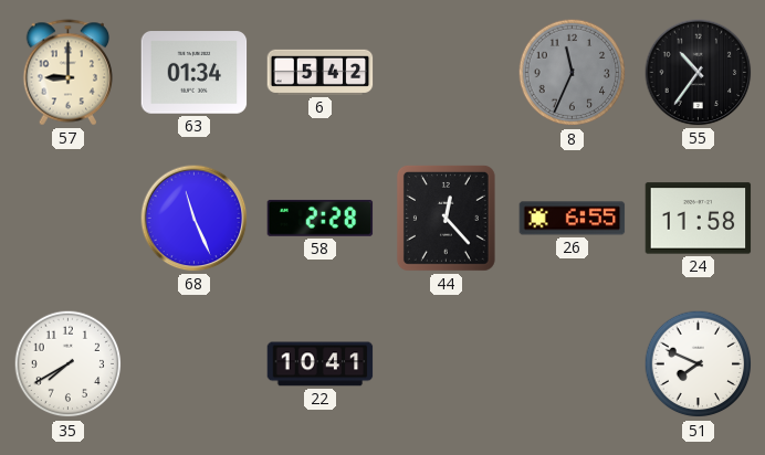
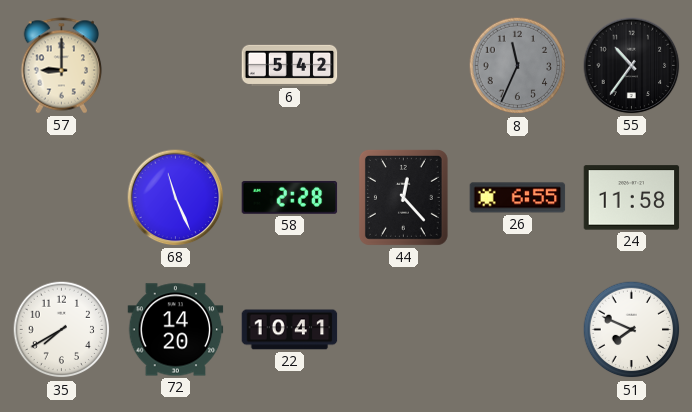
63: 01:34 -> none
72: none -> 14:20
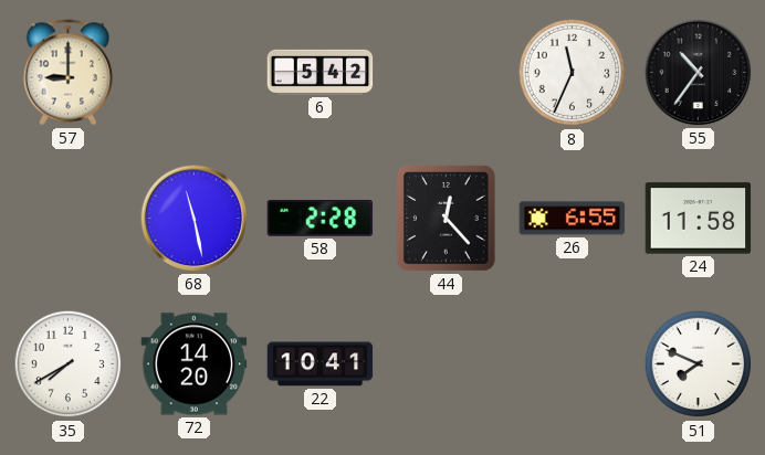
8 dial: grey -> white
68: 11:26 -> 11:28
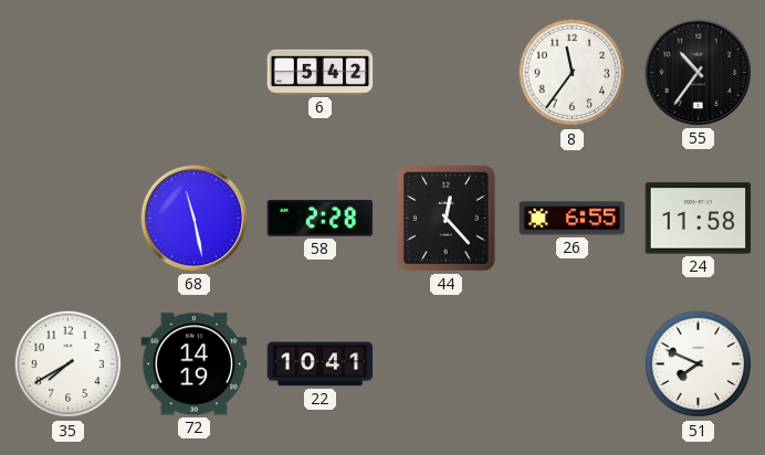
57: 9:00 -> none
8: 11:34 -> 11:36
72: 14:20 -> 14:19
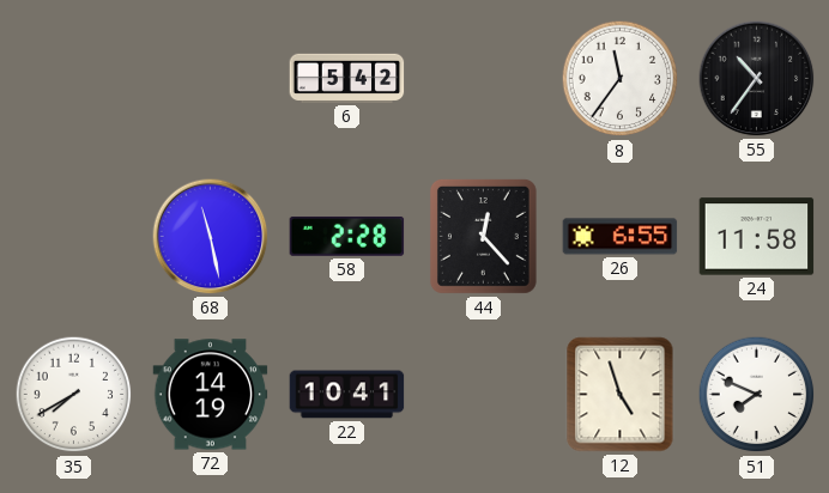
12: none -> 4:57
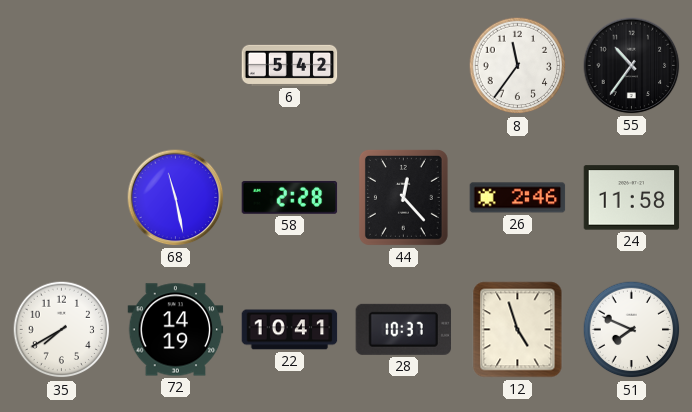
26: 6:55 -> 2:46
28: none -> 10:37
